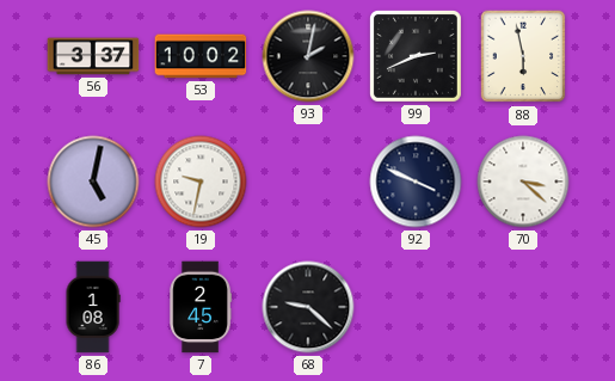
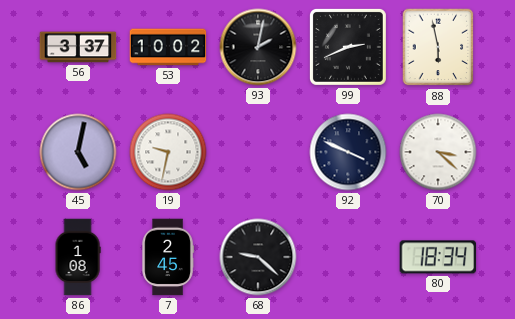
80: none -> 18:34
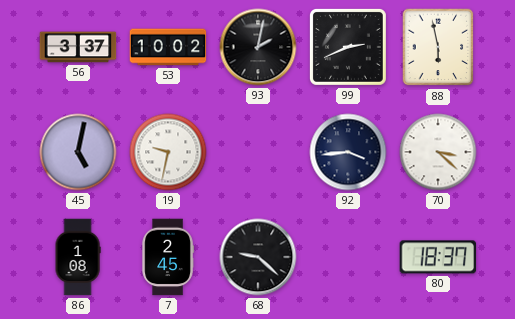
92: 3:49 -> 3:44
80: 18:34 -> 18:37
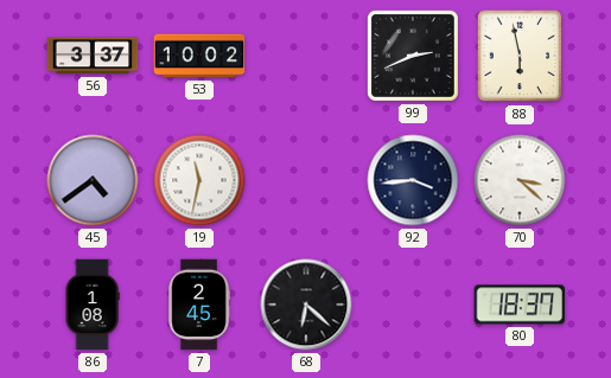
93: 2:02 -> none
45: 5:02 -> 4:39
19: 9:32 -> 11:32
68: 9:22 -> 6:22
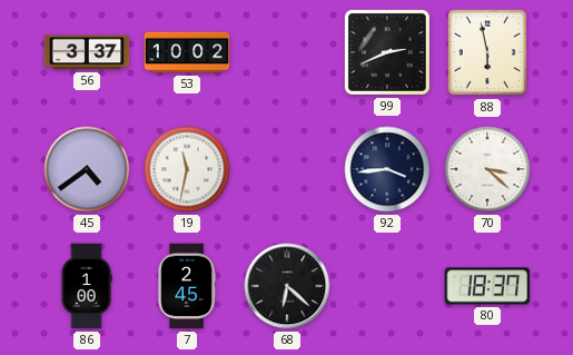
86: 1:08 -> 1:00
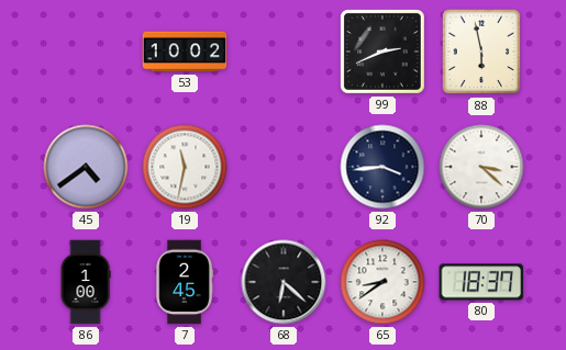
56: 3:37 -> none
65: none -> 8:39
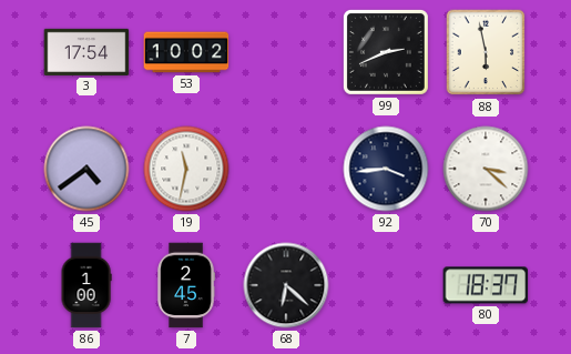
3: none -> 17:54
65: 8:39 -> none
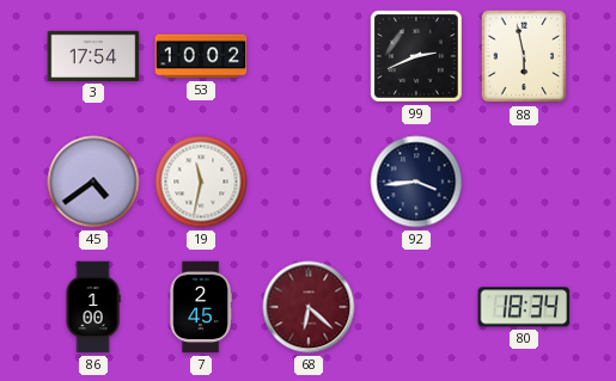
70: 3:22 -> none
68 dial: black -> burgundy
80: 18:37 -> 18:34
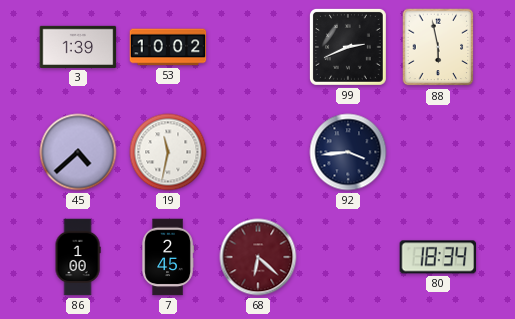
3: 17:54 -> 1:39
45: 4:39 -> 4:38
